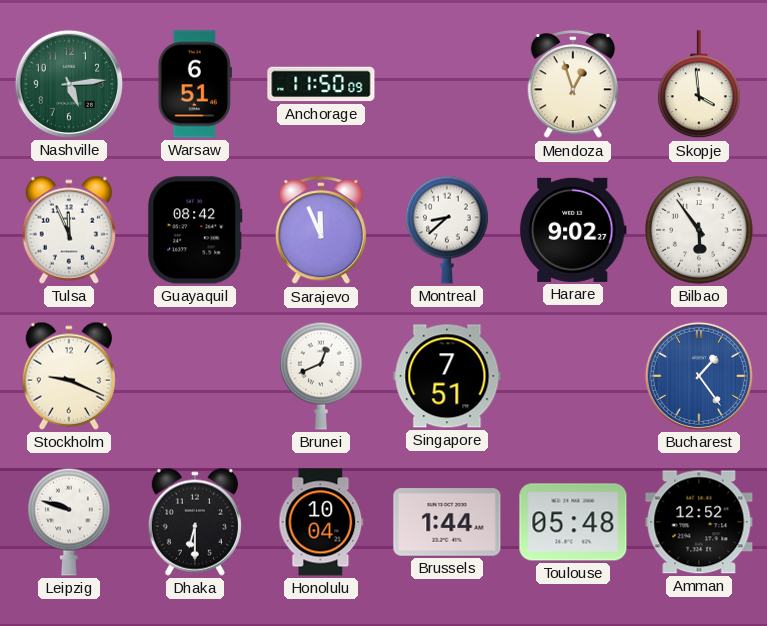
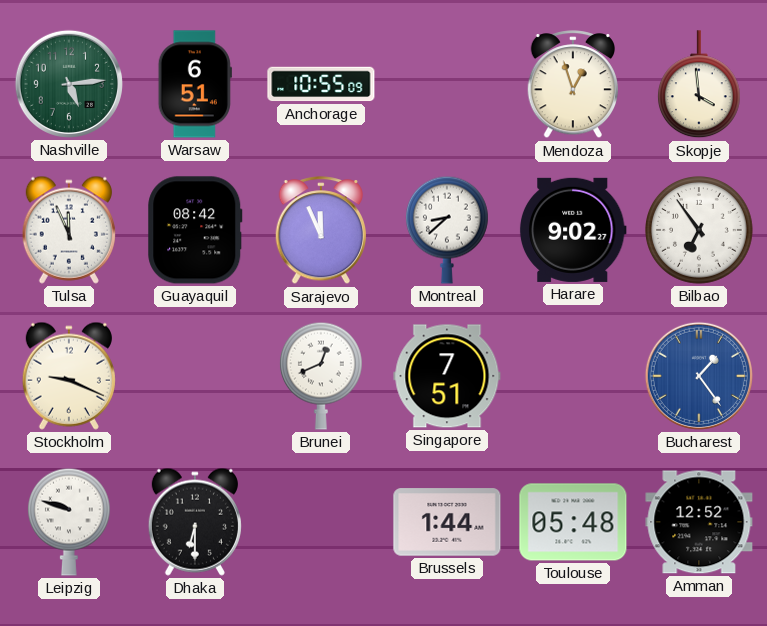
Anchorage: 11:50 -> 10:55
Bilbao: 5:54 -> 6:54
Honolulu: 10:04 -> none
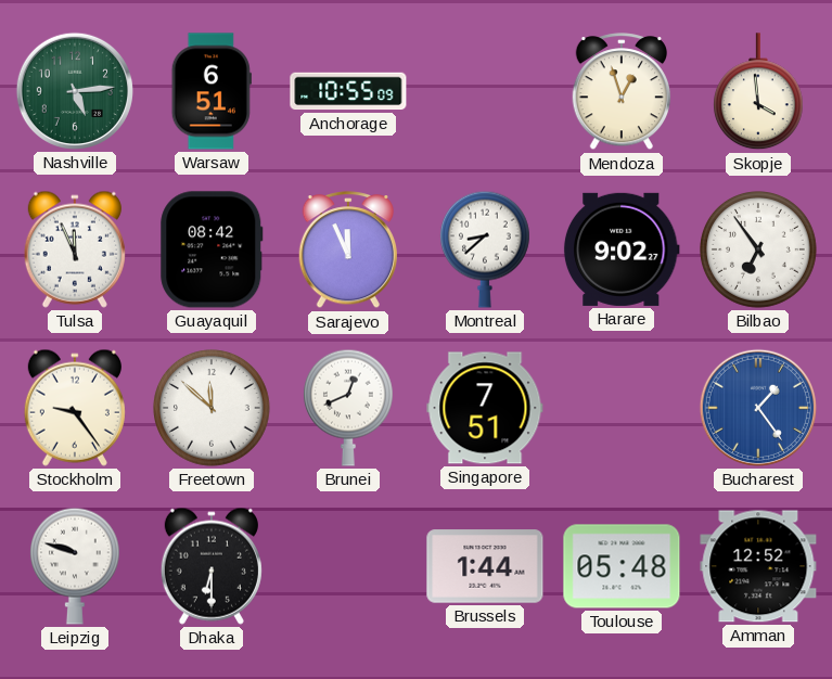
Stockholm: 9:19 -> 9:24
Freetown: none -> 11:52
